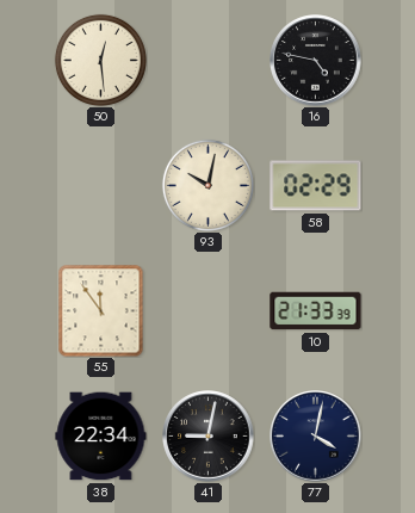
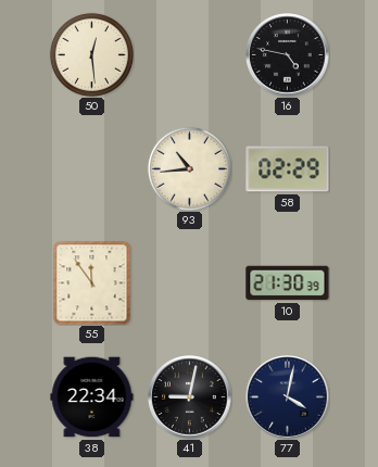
93: 10:02 -> 10:44
10: 21:33 -> 21:30
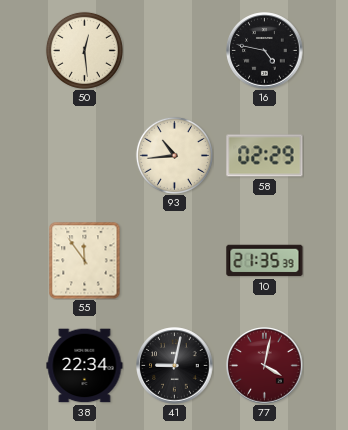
10: 21:30 -> 21:35
77 dial: navy -> burgundy
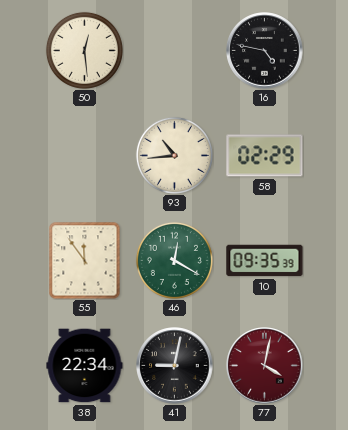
46: none -> 12:20
10: 21:35 -> 09:35
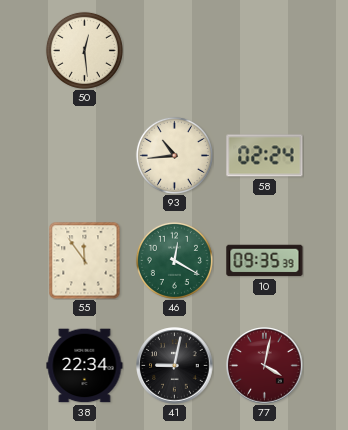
16: 4:47 -> none
58: 02:29 -> 02:24
